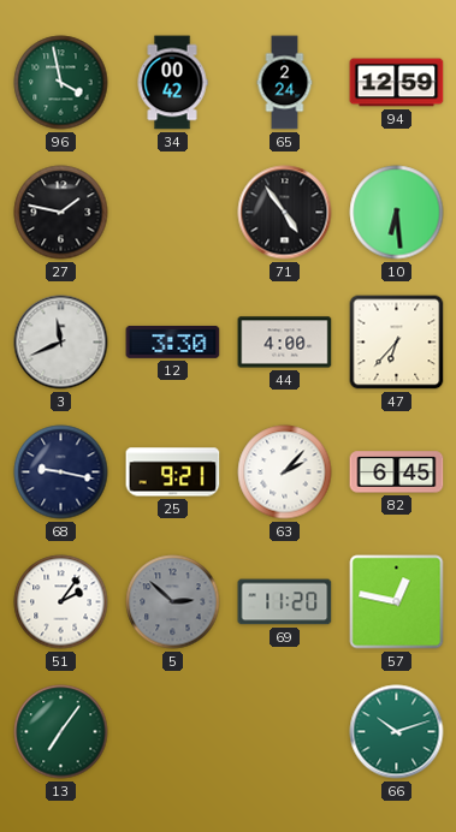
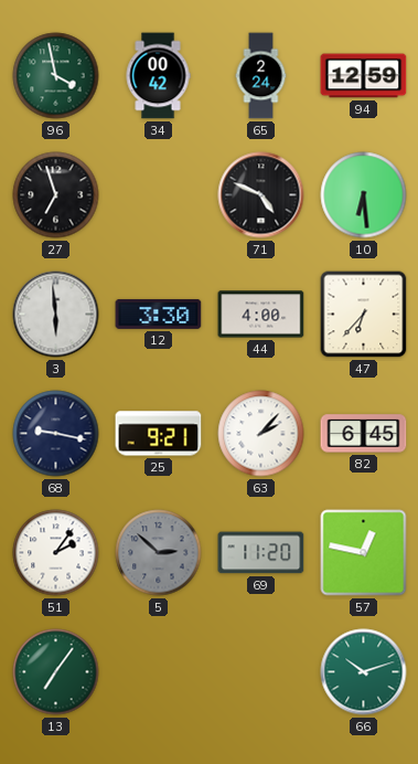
27: 1:47 -> 6:57
71: 4:54 -> 4:49
3: 11:41 -> 5:59
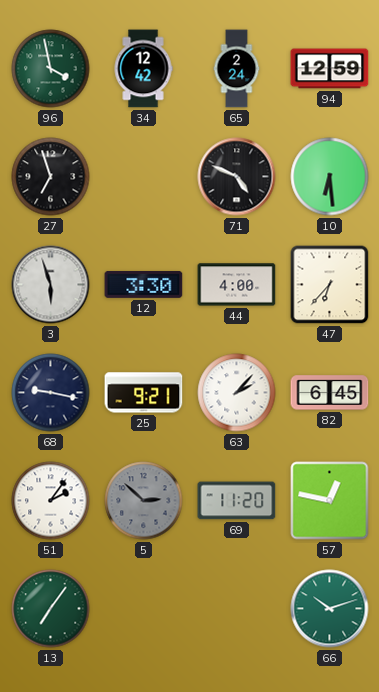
34: 00:42 -> 12:42
3: 5:59 -> 5:57
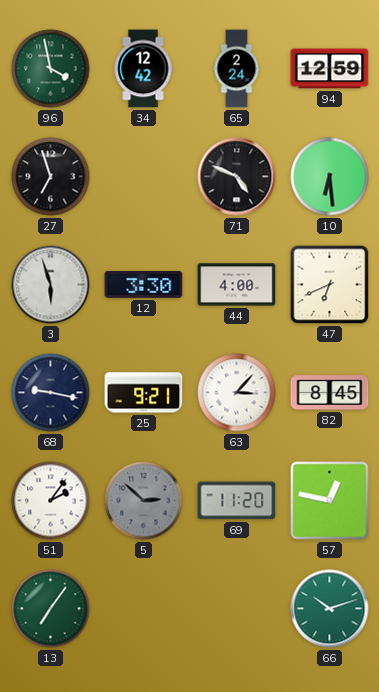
47: 6:37 -> 6:41
63: 2:07 -> 3:07
82: 6:45 -> 8:45
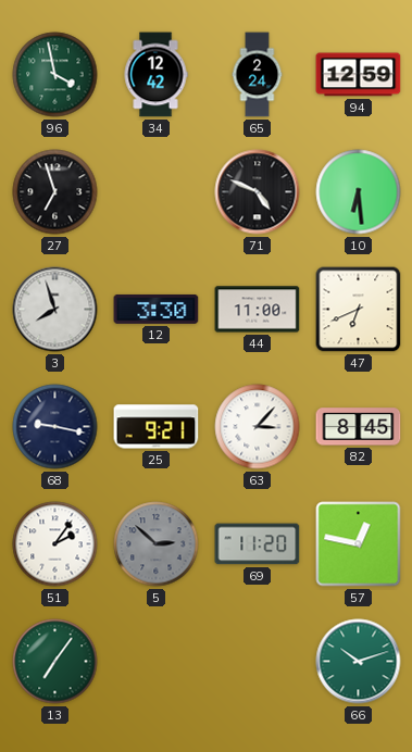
3: 5:57 -> 7:57
44: 4:00 -> 11:00
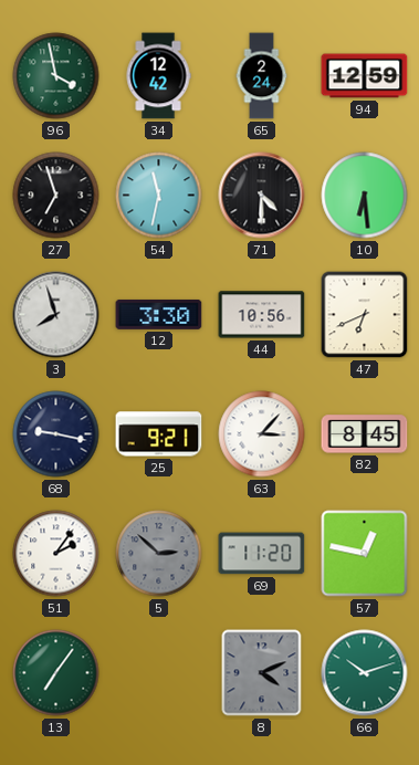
54: none -> 11:32
71: 4:49 -> 4:30
44: 11:00 -> 10:56
8: none -> 4:11
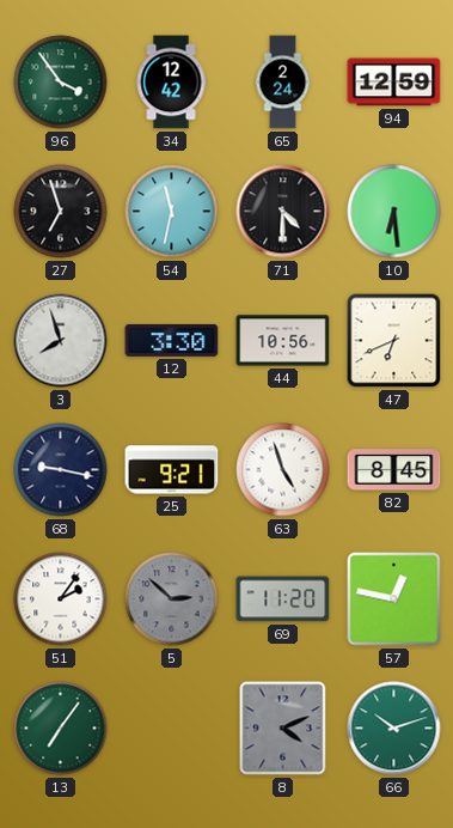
96: 3:58 -> 3:54
63: 3:07 -> 4:57
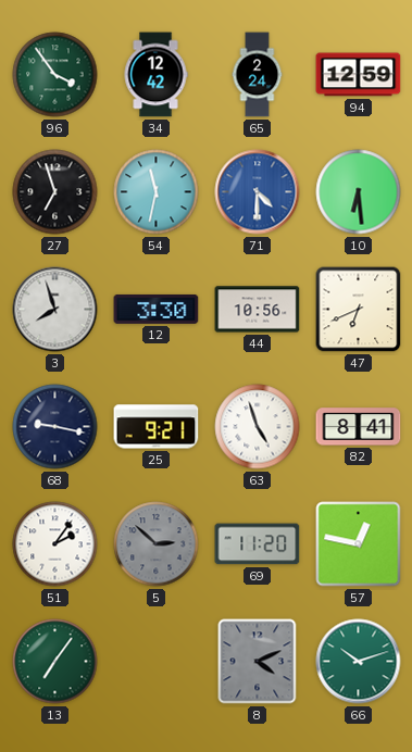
71 dial: black -> blue
82: 8:45 -> 8:41
